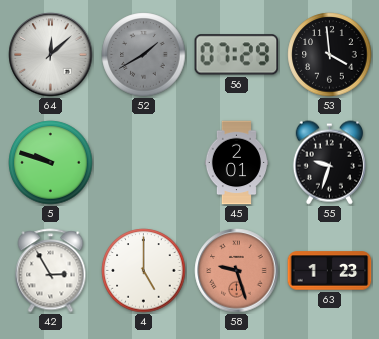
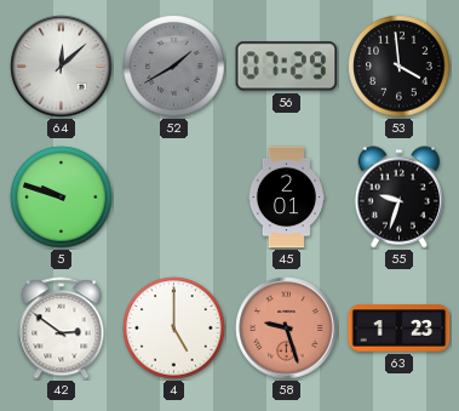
42: 2:55 -> 2:51
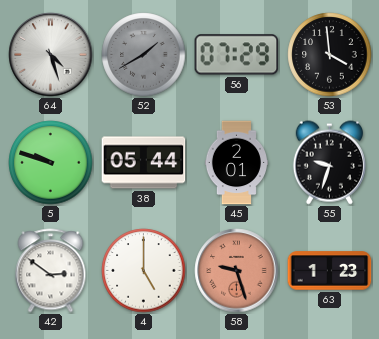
64: 12:08 -> 4:27
38: none -> 05:44
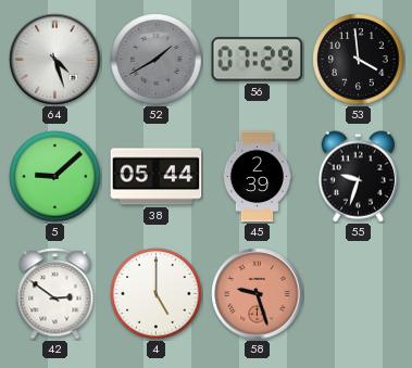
5: 9:48 -> 9:08
45: 2:01 -> 2:39
63: 1:23 -> none
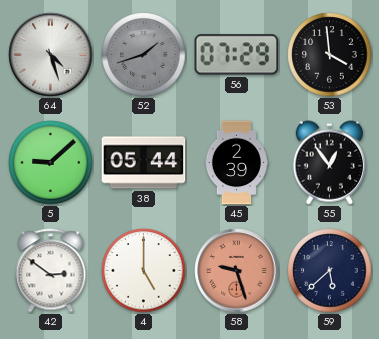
52: 1:40 -> 1:42
55: 9:33 -> 12:54
59: none -> 5:38
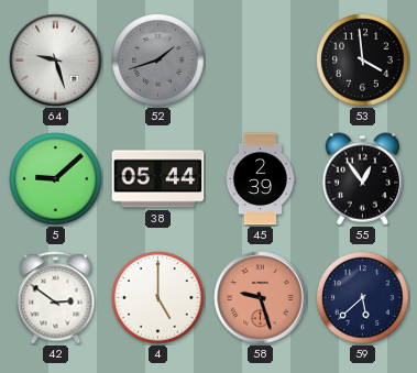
64: 4:27 -> 9:27
56: 07:29 -> none
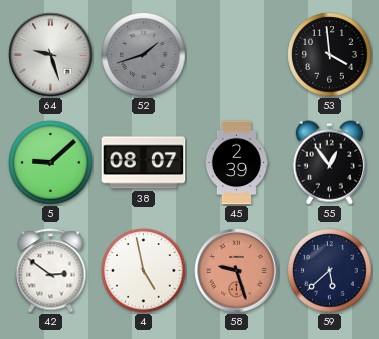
38: 05:44 -> 08:07
4: 5:00 -> 4:58
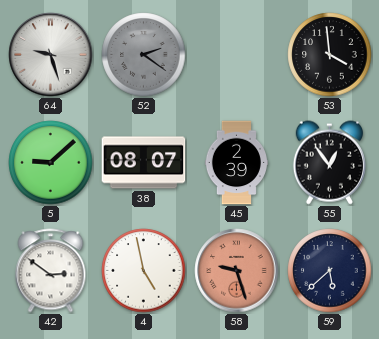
52: 1:42 -> 2:21
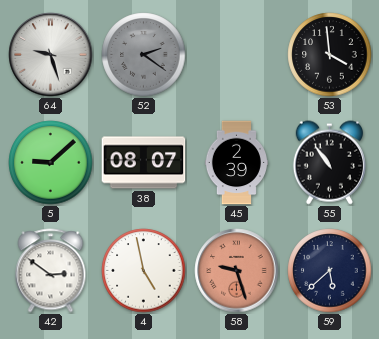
55: 12:54 -> 10:54
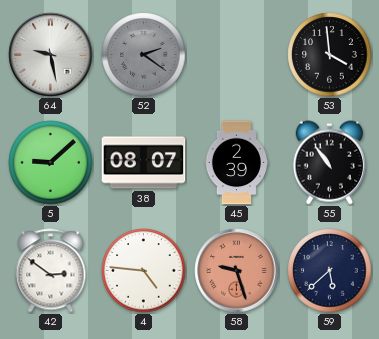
64: 9:27 -> 9:28
4: 4:58 -> 4:46
